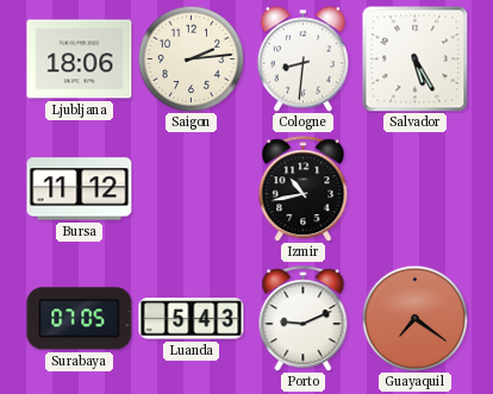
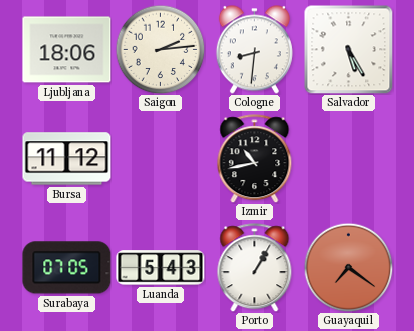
Porto: 9:11 -> 1:05
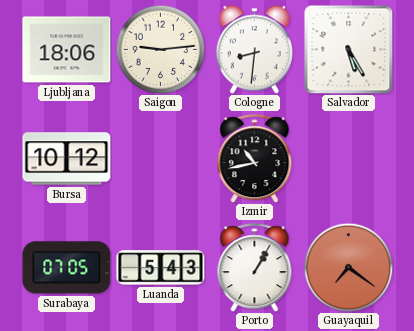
Saigon: 2:14 -> 9:14
Bursa: 11:12 -> 10:12
